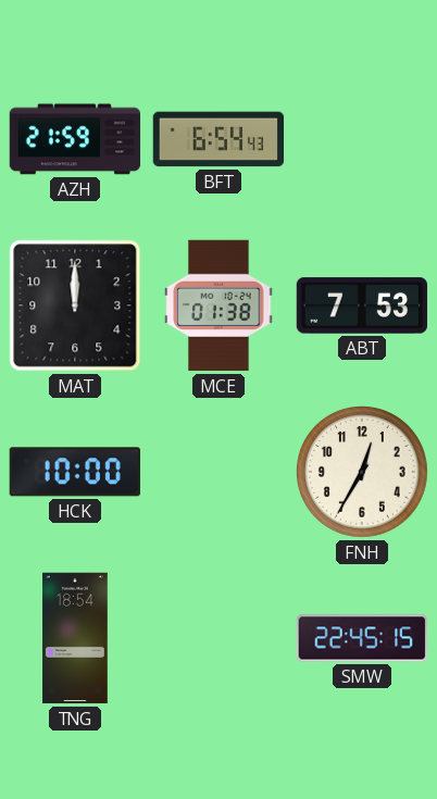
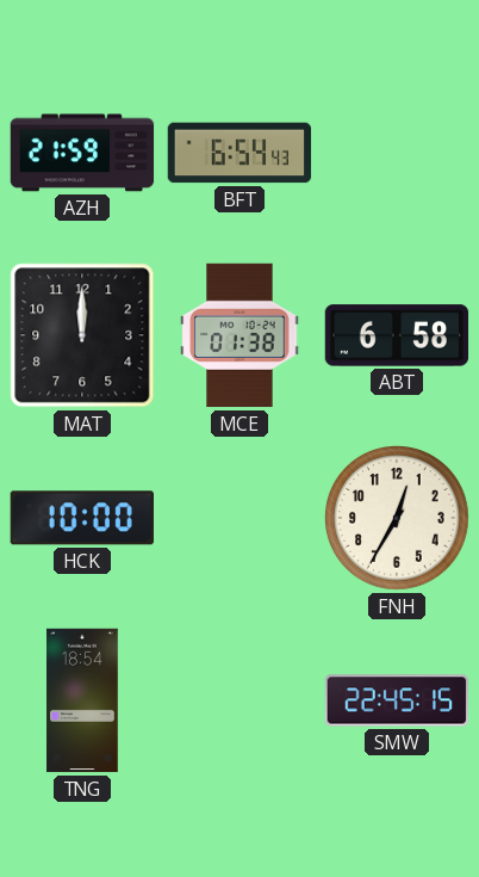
ABT: 7:53 -> 6:58
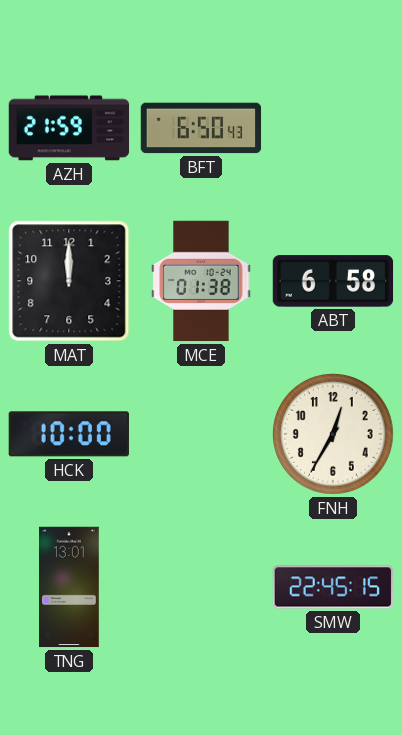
BFT: 6:54 -> 6:50
TNG: 18:54 -> 13:01
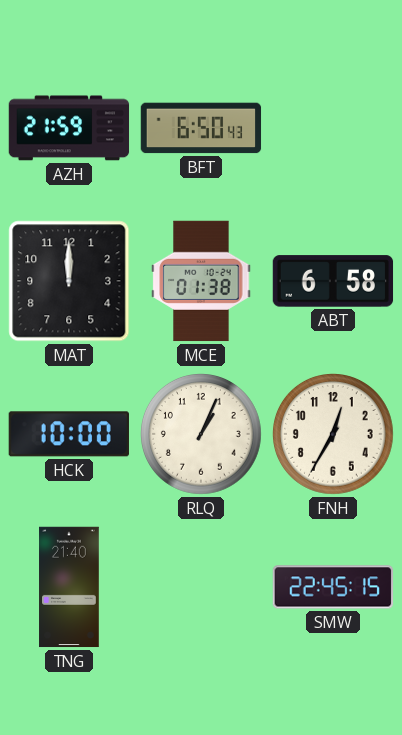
RLQ: none -> 1:04
TNG: 13:01 -> 21:40
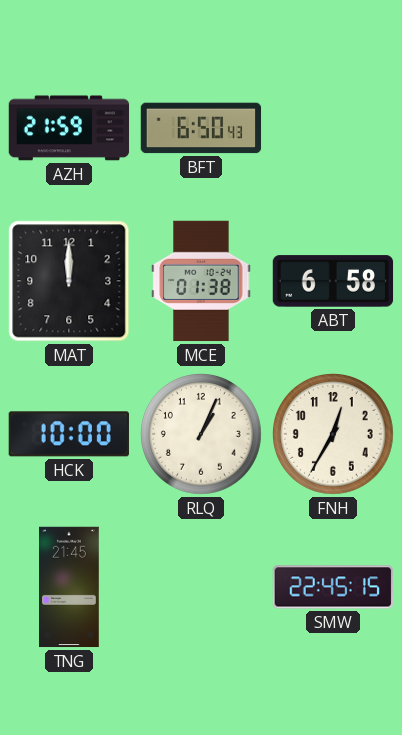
TNG: 21:40 -> 21:45
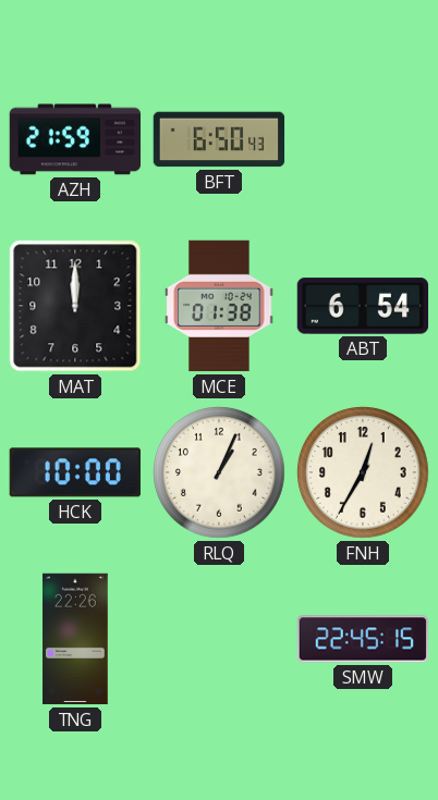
ABT: 6:58 -> 6:54
TNG: 21:45 -> 22:26
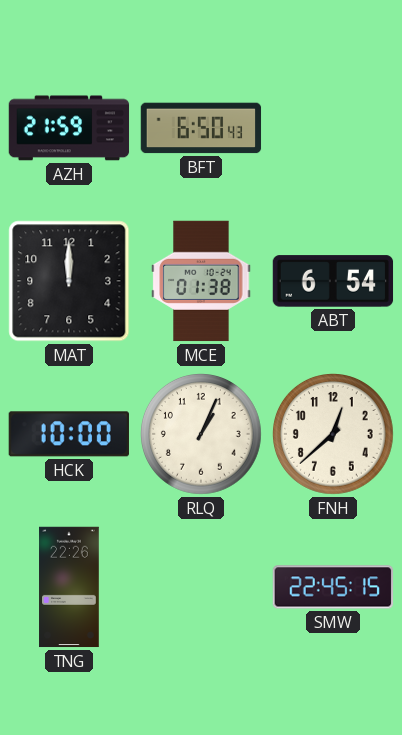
FNH: 12:35 -> 12:38
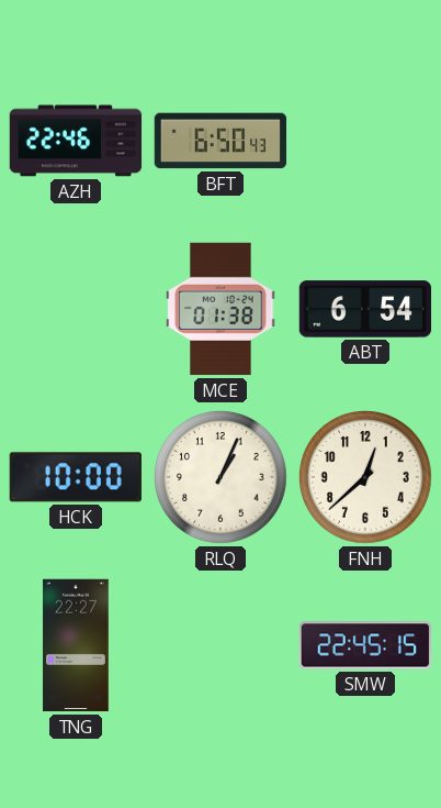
AZH: 21:59 -> 22:46
MAT: 12:00 -> none
TNG: 22:26 -> 22:27
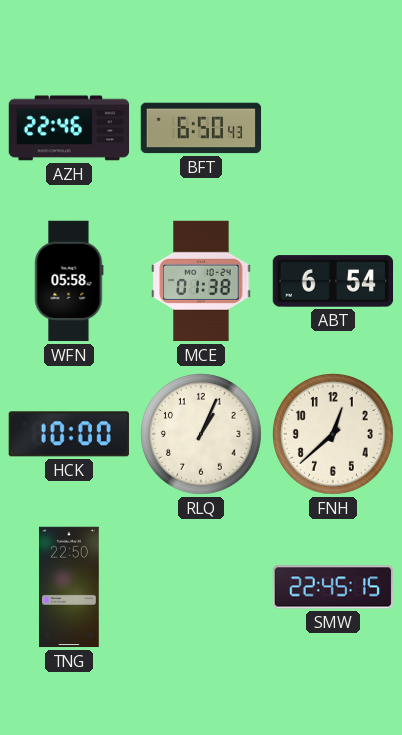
WFN: none -> 05:58
TNG: 22:27 -> 22:50
